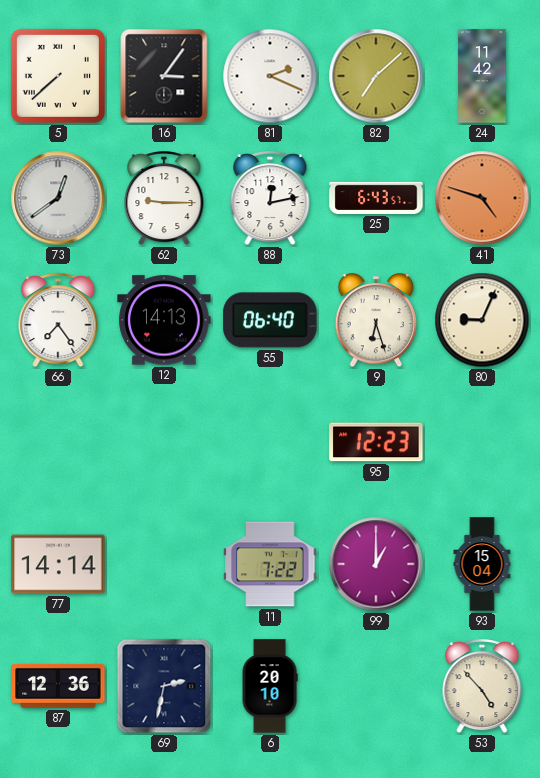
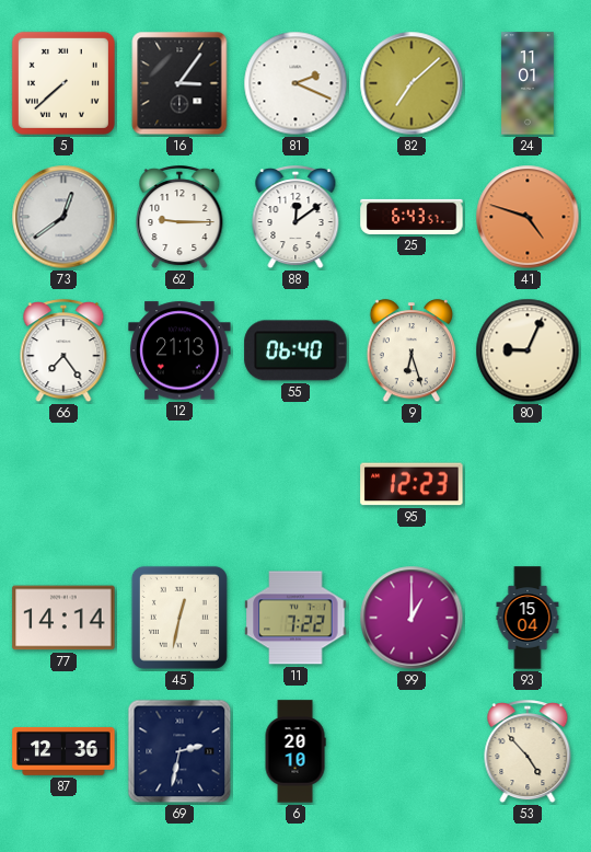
24: 11:42 -> 11:01
88: 12:13 -> 12:09
12: 14:13 -> 21:13
45: none -> 12:32
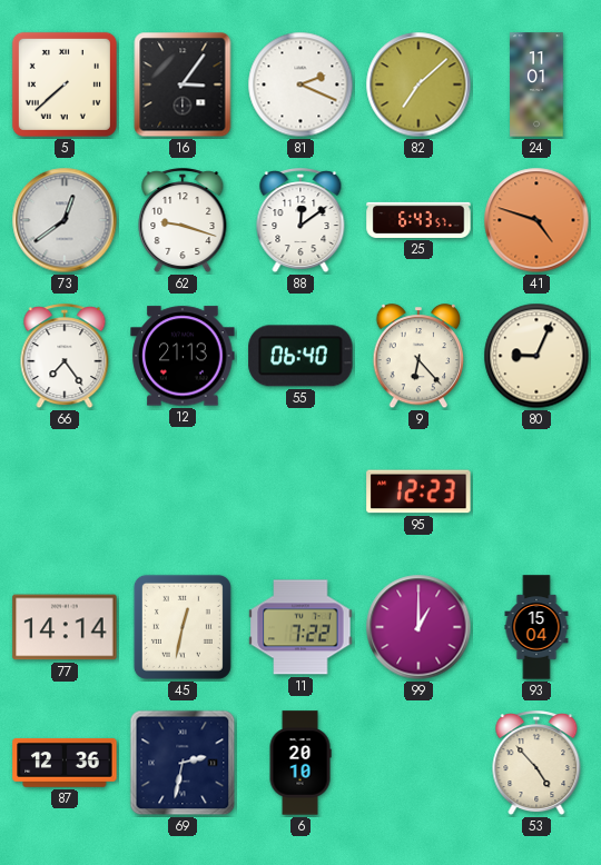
62: 9:15 -> 9:18
9: 6:27 -> 6:23
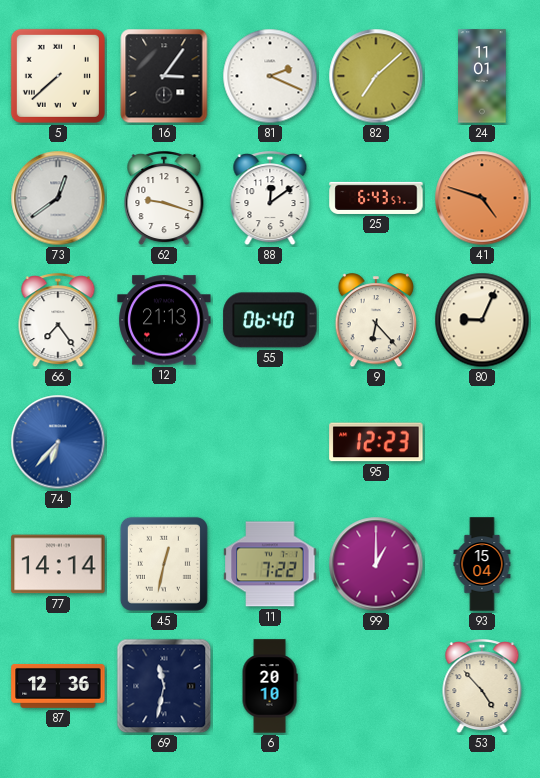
74: none -> 6:37
69: 2:32 -> 11:32
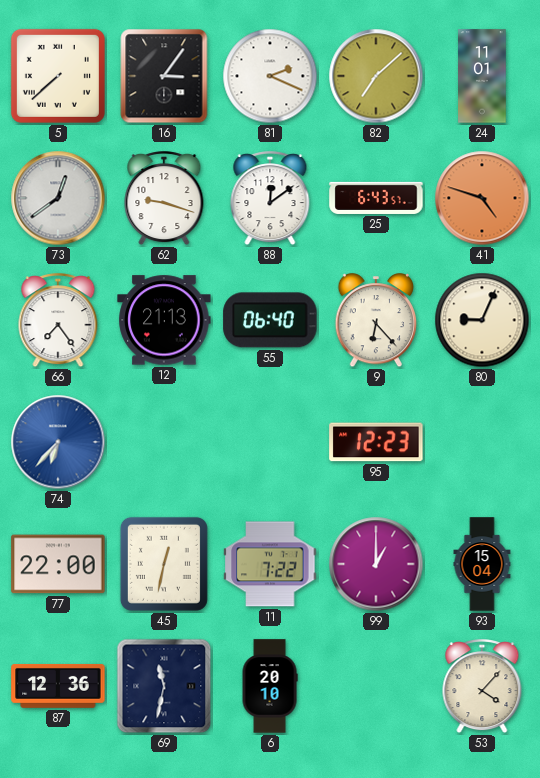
77: 14:14 -> 22:00
53: 4:53 -> 4:07
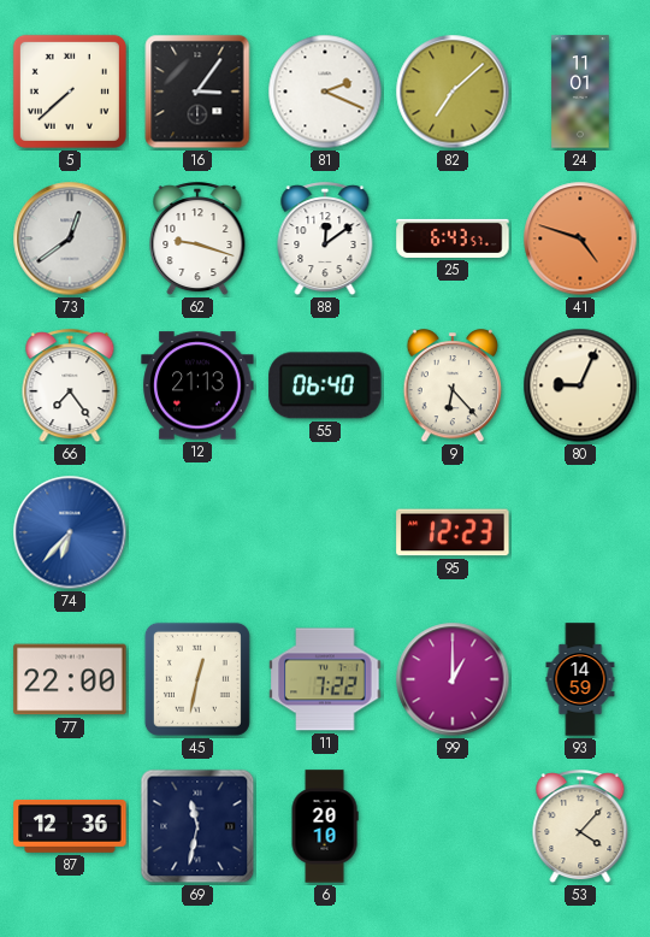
93: 15:04 -> 14:59
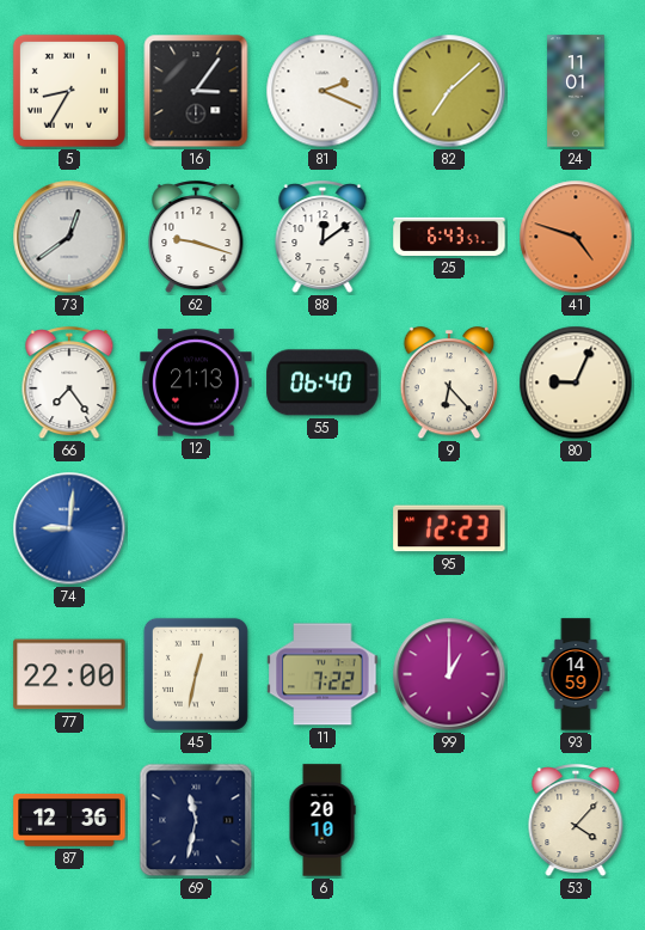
5: 7:38 -> 8:35
74: 6:37 -> 9:01
